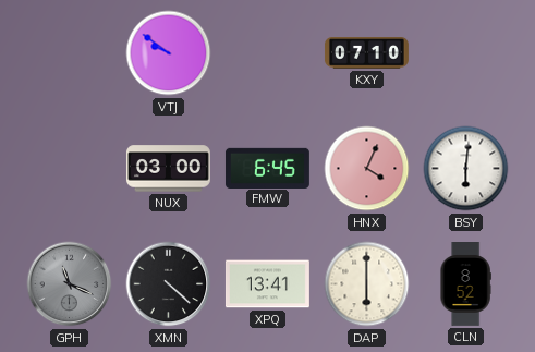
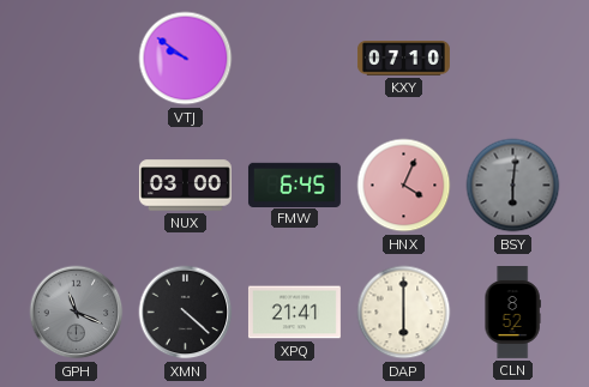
BSY dial: white -> grey
XPQ: 13:41 -> 21:41
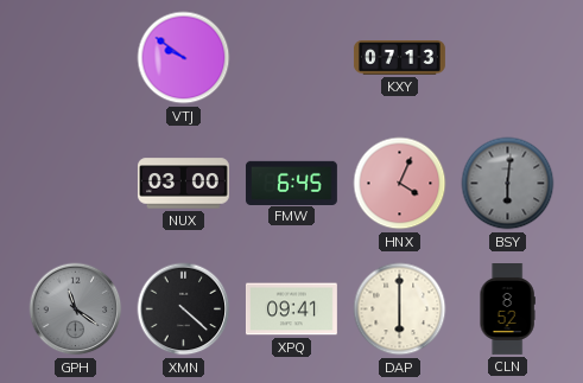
KXY: 07:10 -> 07:13
GPH: 11:19 -> 11:21
XPQ: 21:41 -> 09:41
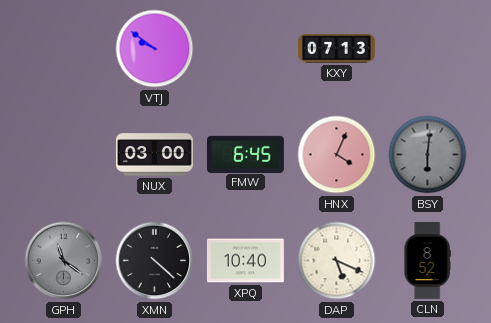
XPQ: 09:41 -> 10:40
DAP: 6:00 -> 5:19
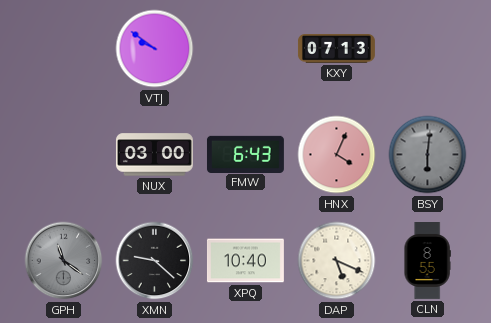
FMW: 6:45 -> 6:43
XMN: 4:22 -> 9:22
CLN: 8:52 -> 8:55
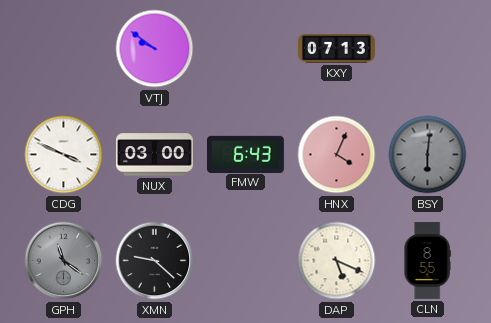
CDG: none -> 3:49
XPQ: 10:40 -> none
